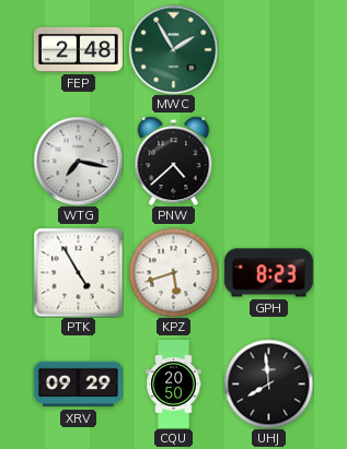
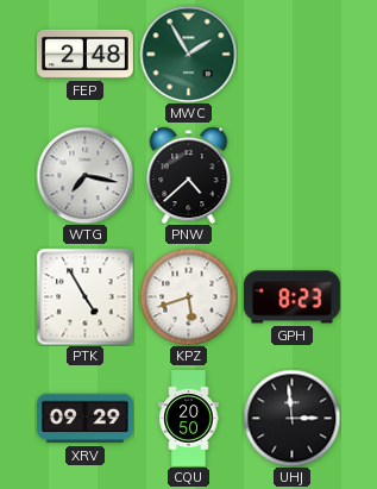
UHJ: 7:59 -> 2:59
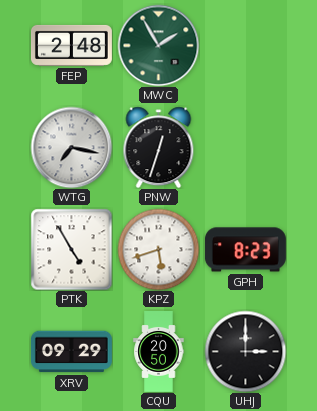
PNW: 4:38 -> 12:33
UHJ: 2:59 -> 3:00
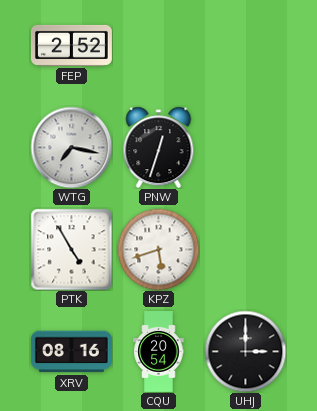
FEP: 2:48 -> 2:52
MWC: 1:55 -> none
GPH: 8:23 -> none
XRV: 09:29 -> 08:16
CQU: 20:50 -> 20:54
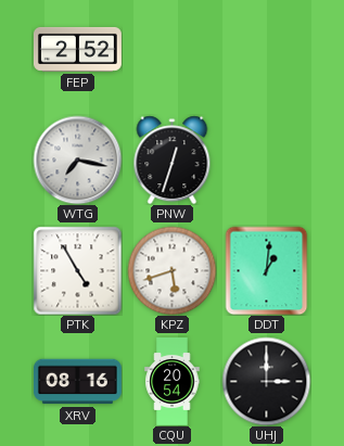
DDT: none -> 1:01
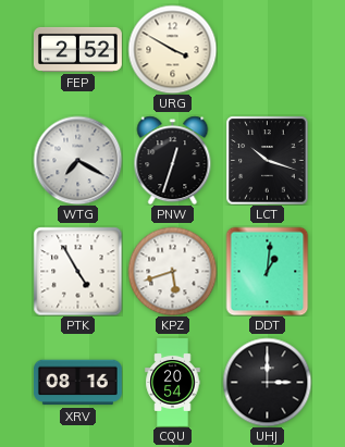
URG: none -> 3:50
WTG: 7:17 -> 7:20
LCT: none -> 10:18
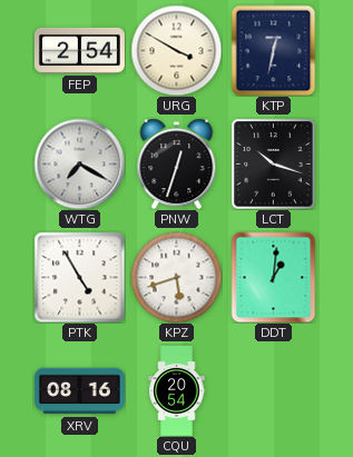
FEP: 2:52 -> 2:54
KTP: none -> 12:32
UHJ: 3:00 -> none
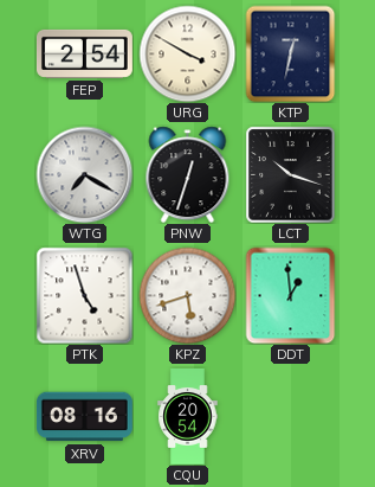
PTK: 4:55 -> 4:57
DDT: 1:01 -> 12:59
